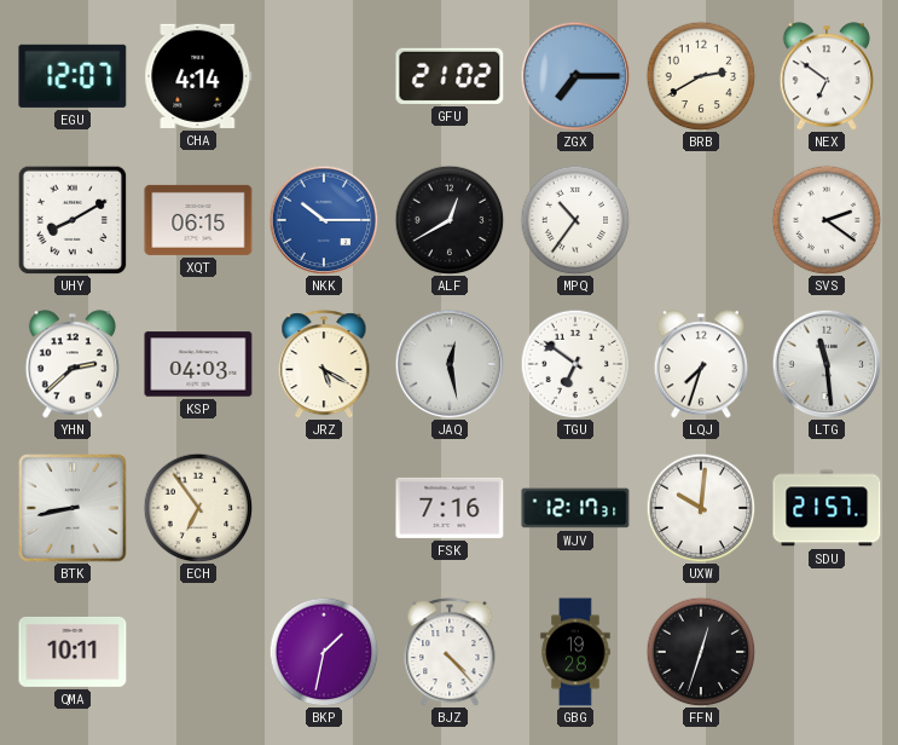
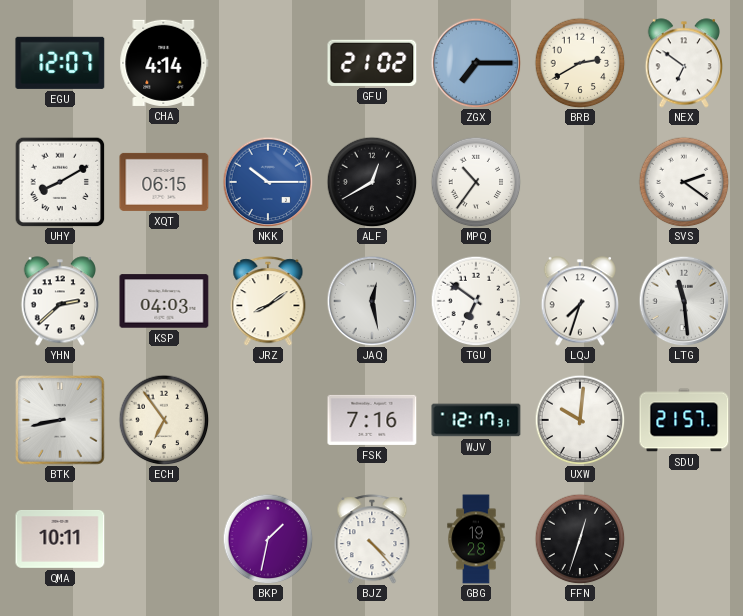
JRZ: 5:20 -> 8:09
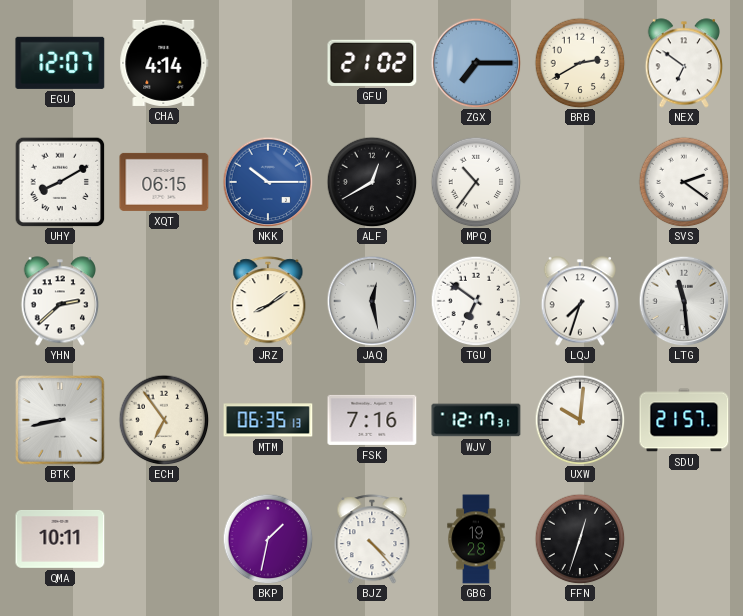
KSP: 04:03 -> none
MTM: none -> 06:35
